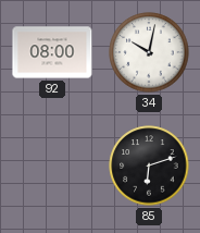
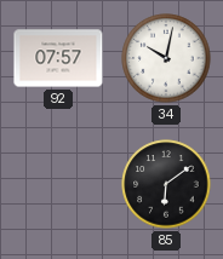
92: 08:00 -> 07:57
85: 6:12 -> 6:09
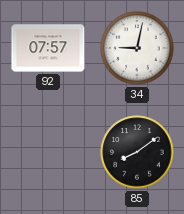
34: 10:02 -> 9:02
85: 6:09 -> 8:09
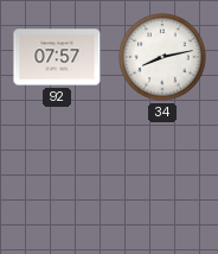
34: 9:02 -> 8:13
85: 8:09 -> none
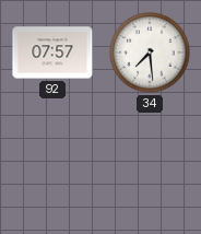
34: 8:13 -> 7:29
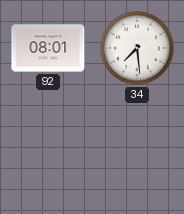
92: 07:57 -> 08:01
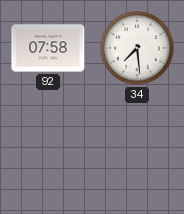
92: 08:01 -> 07:58
